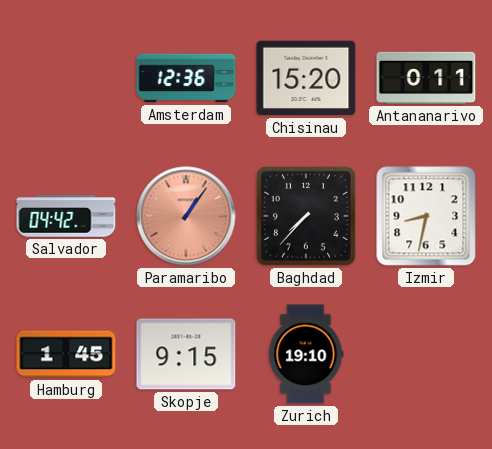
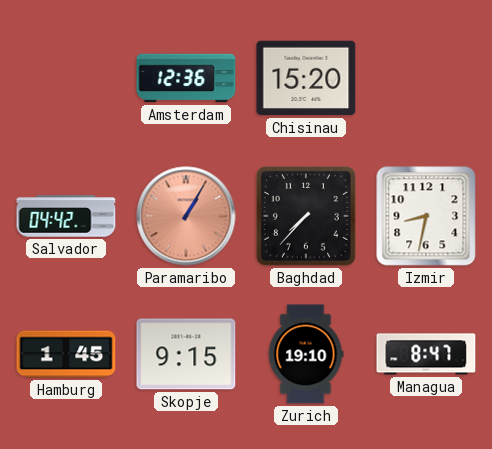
Antananarivo: 0:11 -> none
Paramaribo: 1:06 -> 1:05
Managua: none -> 8:47
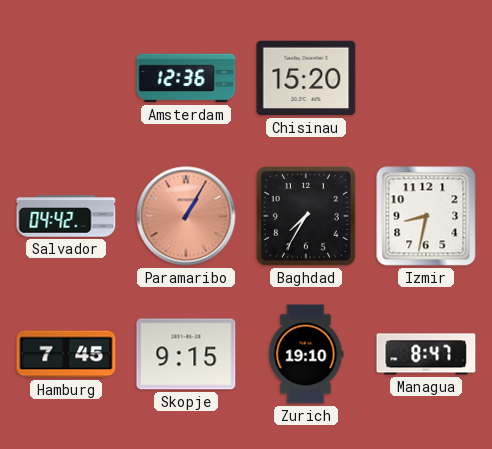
Baghdad: 7:37 -> 7:35
Hamburg: 1:45 -> 7:45
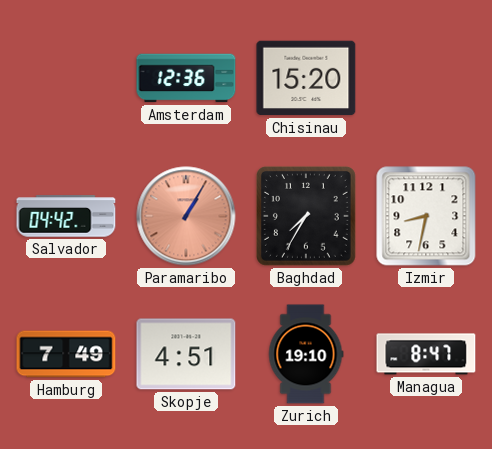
Hamburg: 7:45 -> 7:49
Skopje: 9:15 -> 4:51
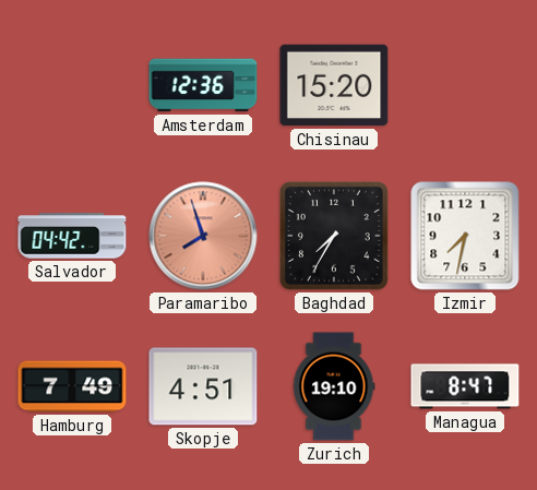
Paramaribo: 1:05 -> 7:57
Izmir: 8:32 -> 7:32
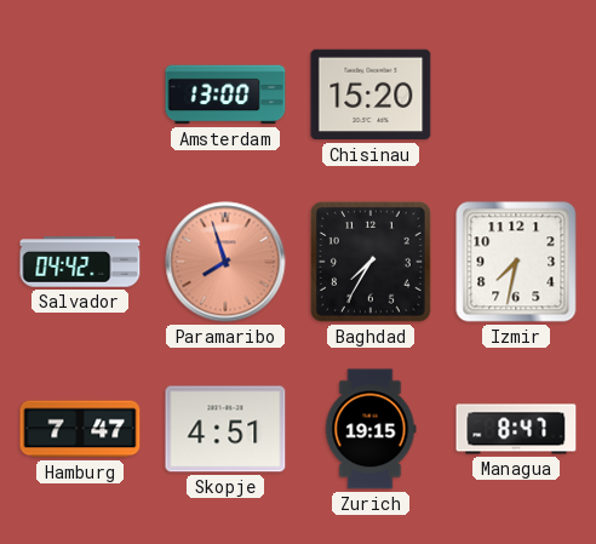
Amsterdam: 12:36 -> 13:00
Hamburg: 7:49 -> 7:47
Zurich: 19:10 -> 19:15
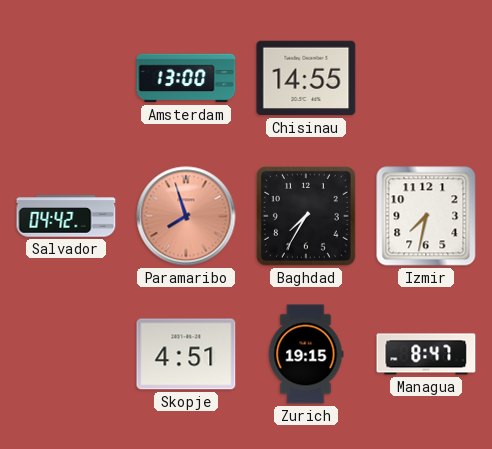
Chisinau: 15:20 -> 14:55
Hamburg: 7:47 -> none
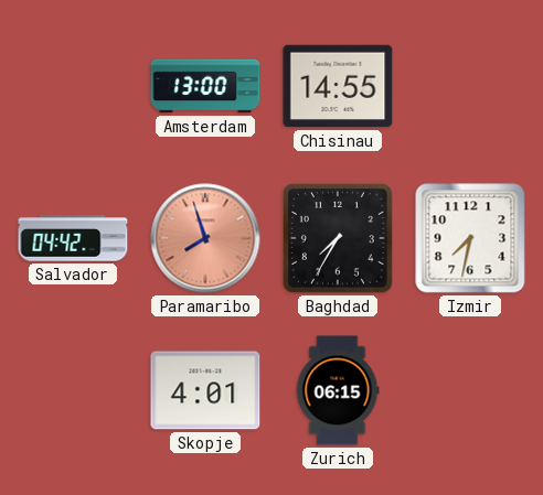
Skopje: 4:51 -> 4:01
Zurich: 19:15 -> 06:15
Managua: 8:47 -> none
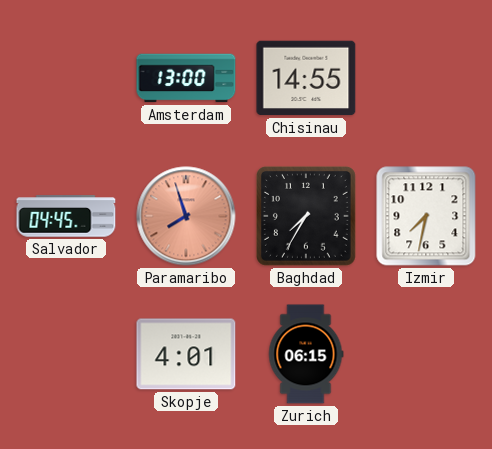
Salvador: 04:42 -> 04:45
